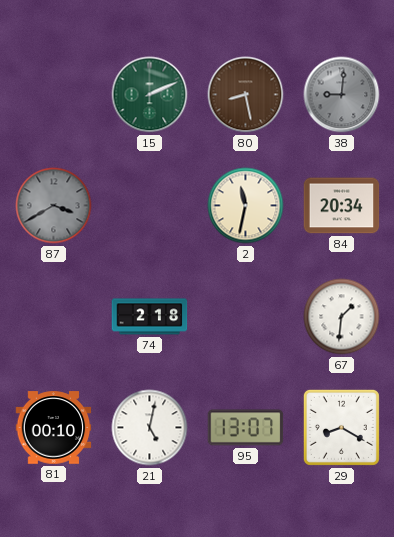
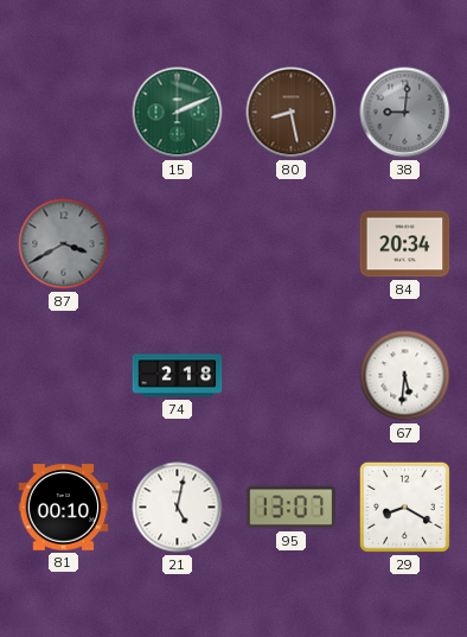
2: 11:32 -> none
67: 1:31 -> 5:31
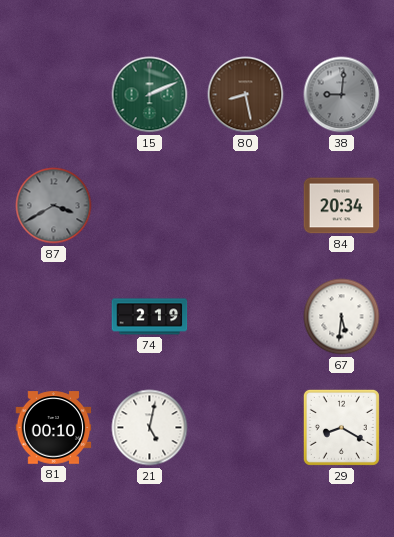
74: 2:18 -> 2:19
95: 13:07 -> none
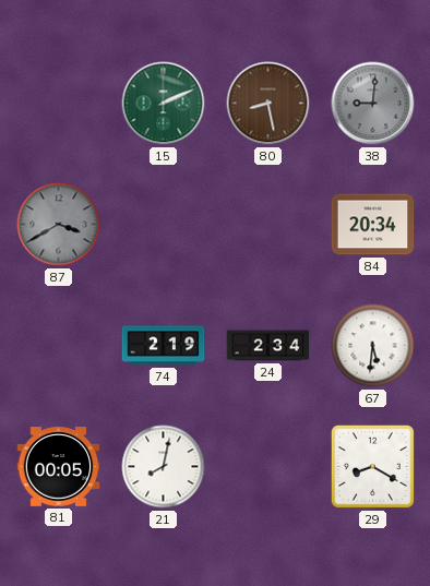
24: none -> 2:34
81: 00:10 -> 00:05
21: 5:02 -> 8:02
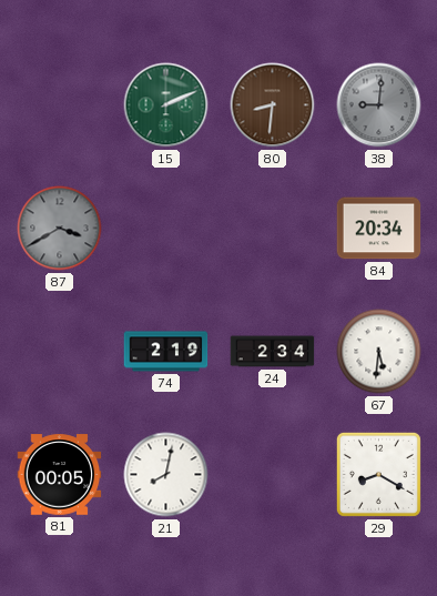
80: 8:28 -> 8:31
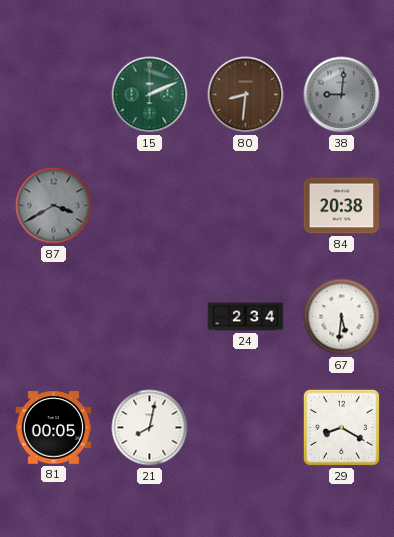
84: 20:34 -> 20:38
74: 2:19 -> none
